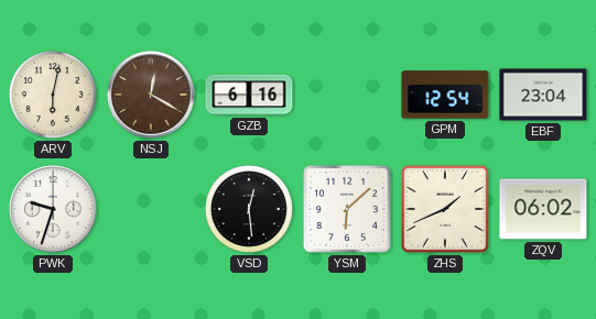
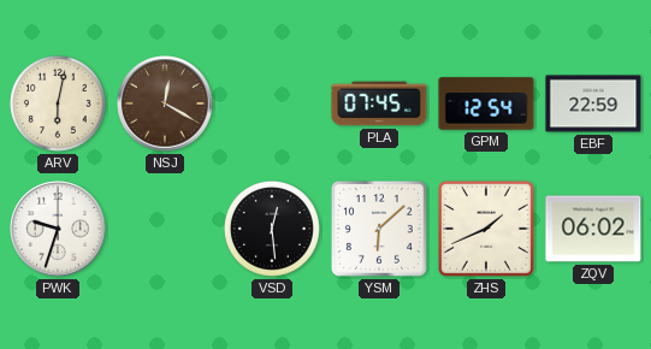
GZB: 6:16 -> none
PLA: none -> 07:45
EBF: 23:04 -> 22:59
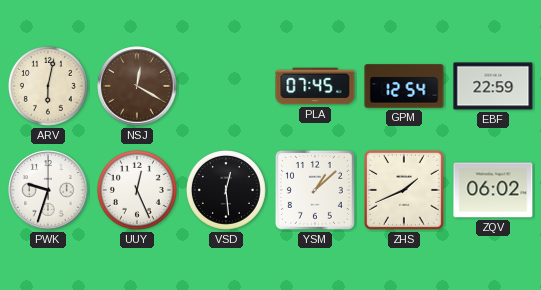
UUY: none -> 12:26
YSM: 6:08 -> 1:08
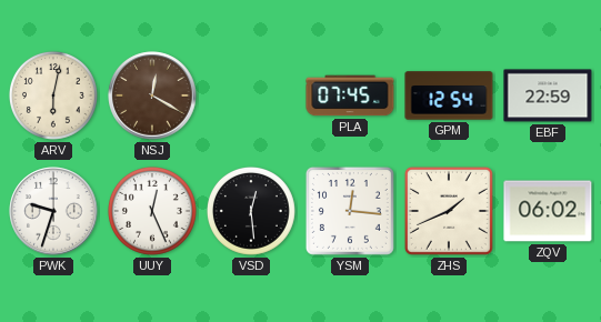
YSM: 1:08 -> 12:16
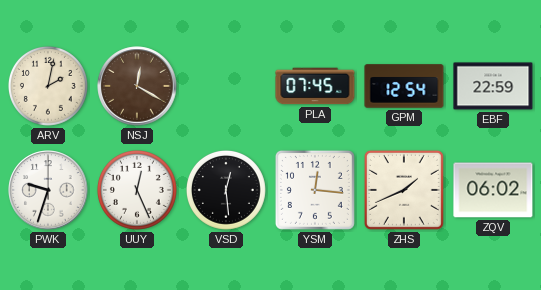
ARV: 6:02 -> 2:02
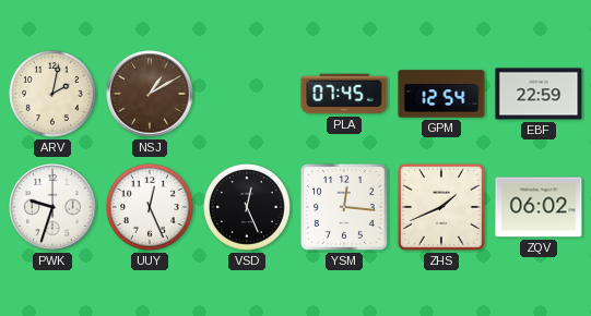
NSJ: 12:20 -> 1:10
VSD: 12:29 -> 12:26
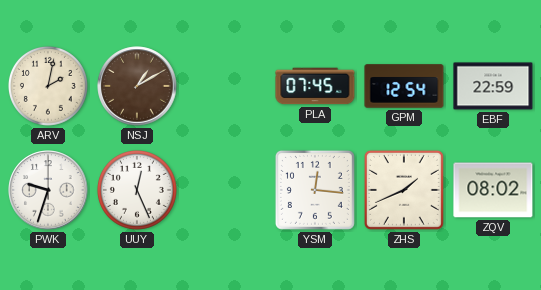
VSD: 12:26 -> none
ZQV: 06:02 -> 08:02
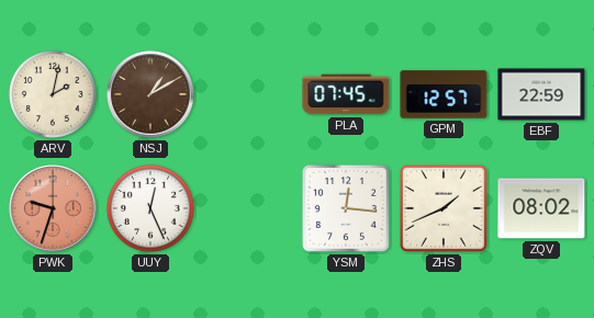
GPM: 12:54 -> 12:57
PWK dial: white -> salmon
